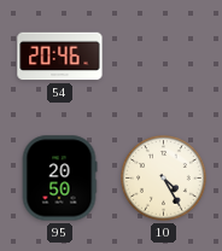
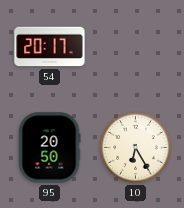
54: 20:46 -> 20:17
10: 4:25 -> 6:25
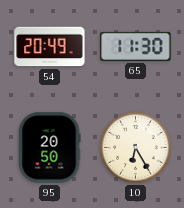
54: 20:17 -> 20:49
65: none -> 11:30
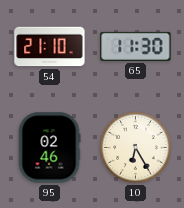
54: 20:49 -> 21:10
95: 20:50 -> 02:46
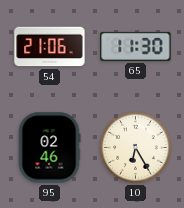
54: 21:10 -> 21:06
